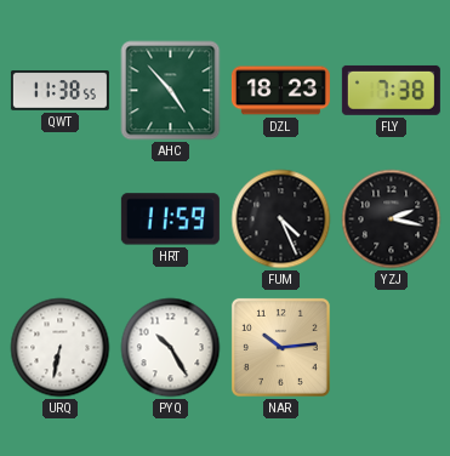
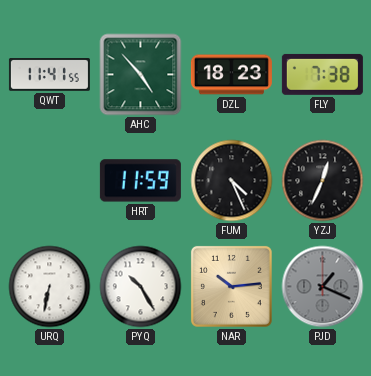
QWT: 11:38 -> 11:41
YZJ: 2:17 -> 12:34
PJD: none -> 1:19
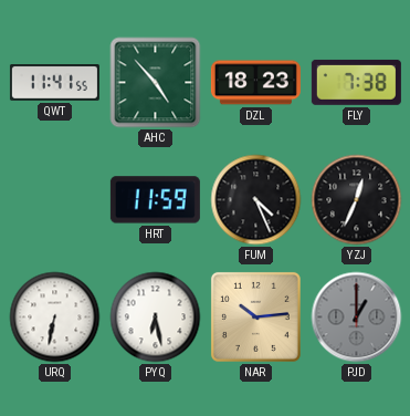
PYQ: 10:25 -> 6:28
PJD: 1:19 -> 1:00
